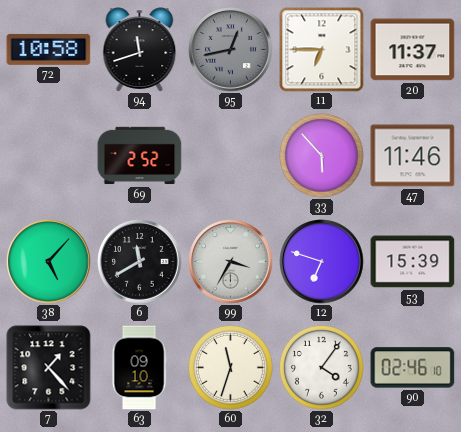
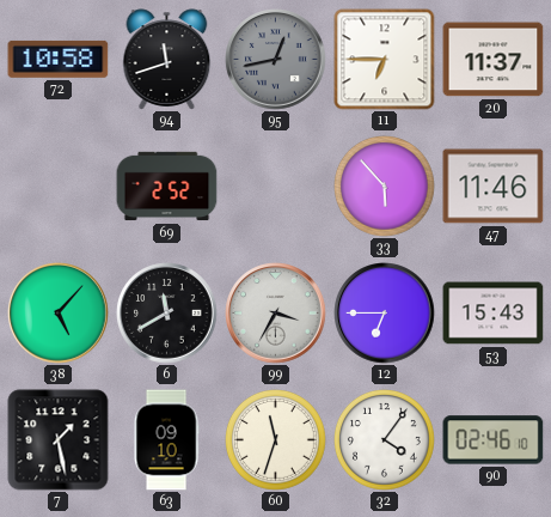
12: 6:48 -> 6:45
53: 15:39 -> 15:43
7: 1:23 -> 1:28
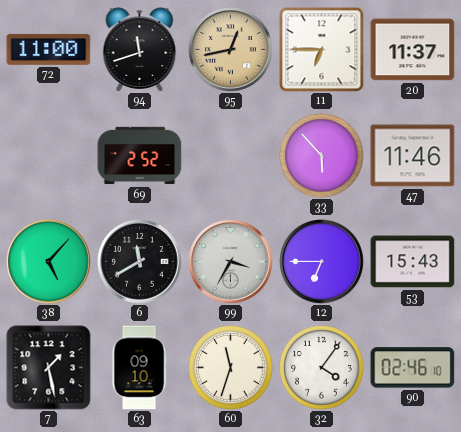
72: 10:58 -> 11:00
95 dial: grey -> champagne
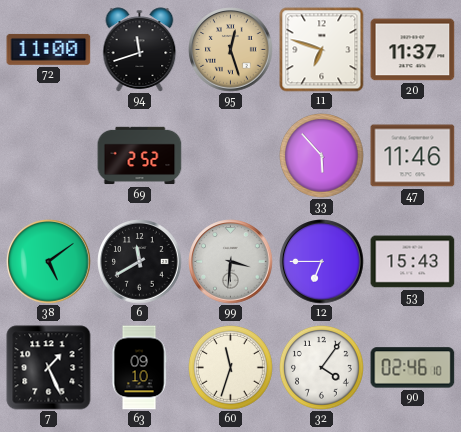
95: 12:43 -> 12:27
11: 6:45 -> 6:48
38: 5:07 -> 5:09
99: 3:35 -> 3:31
7: 1:28 -> 1:26
